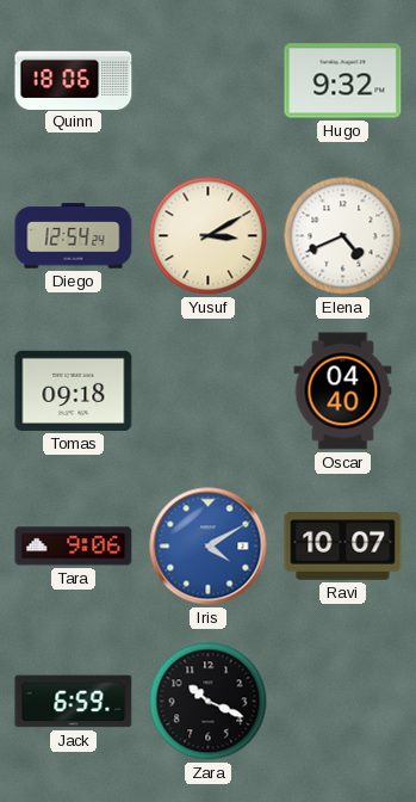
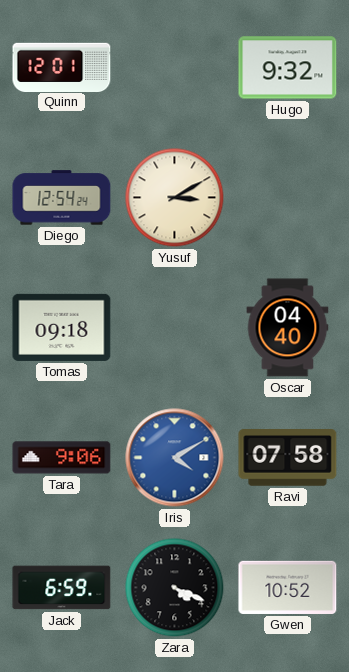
Quinn: 18:06 -> 12:01
Elena: 4:41 -> none
Ravi: 10:07 -> 07:58
Zara: 10:19 -> 4:19
Gwen: none -> 10:52
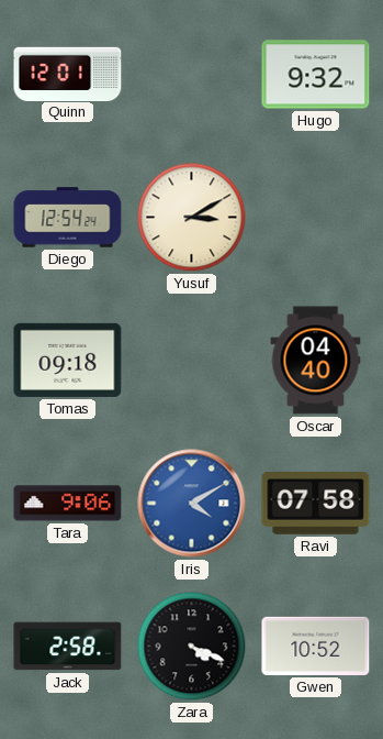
Jack: 6:59 -> 2:58
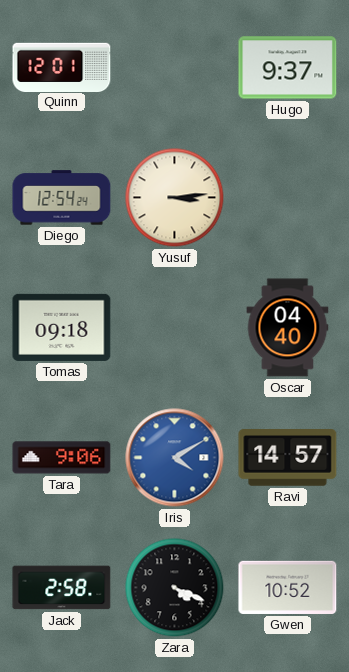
Hugo: 9:32 -> 9:37
Yusuf: 3:10 -> 3:14
Ravi: 07:58 -> 14:57
